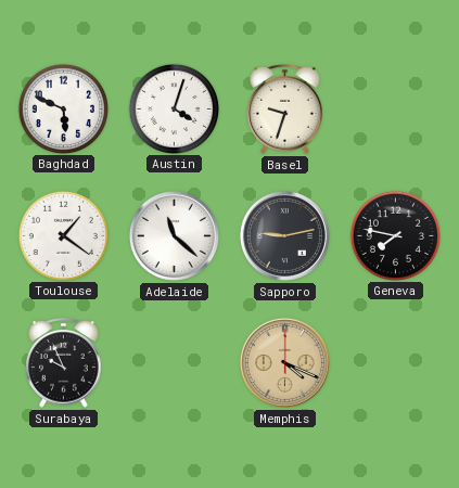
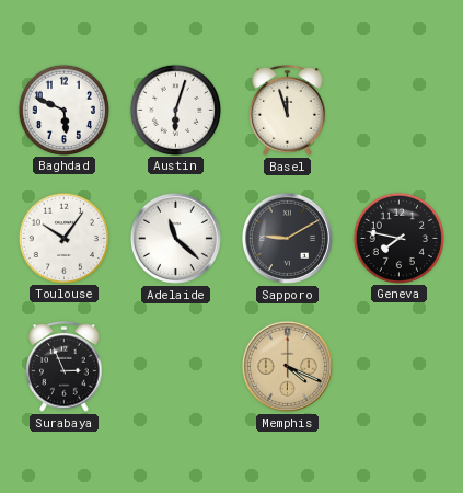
Austin: 4:03 -> 6:03
Basel: 9:33 -> 11:57
Toulouse: 1:21 -> 10:06
Sapporo: 9:13 -> 9:10
Surabaya: 9:56 -> 2:56
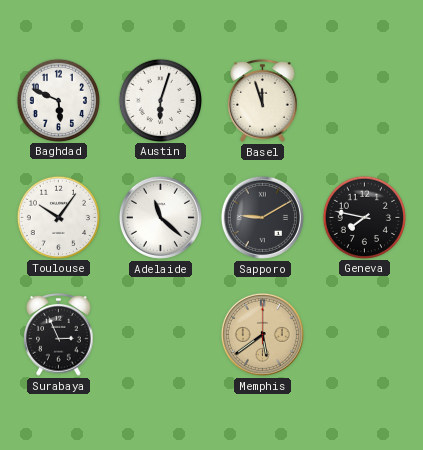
Memphis: 4:19 -> 5:39
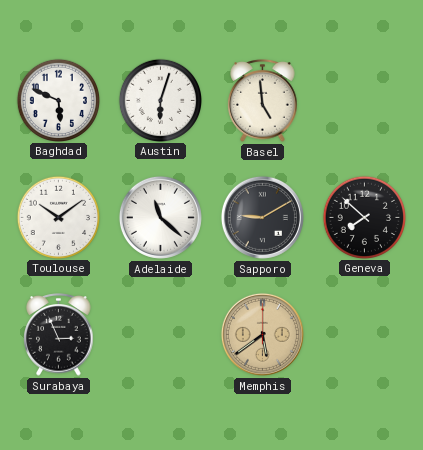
Basel: 11:57 -> 4:59
Toulouse: 10:06 -> 10:09
Geneva: 7:47 -> 7:52
